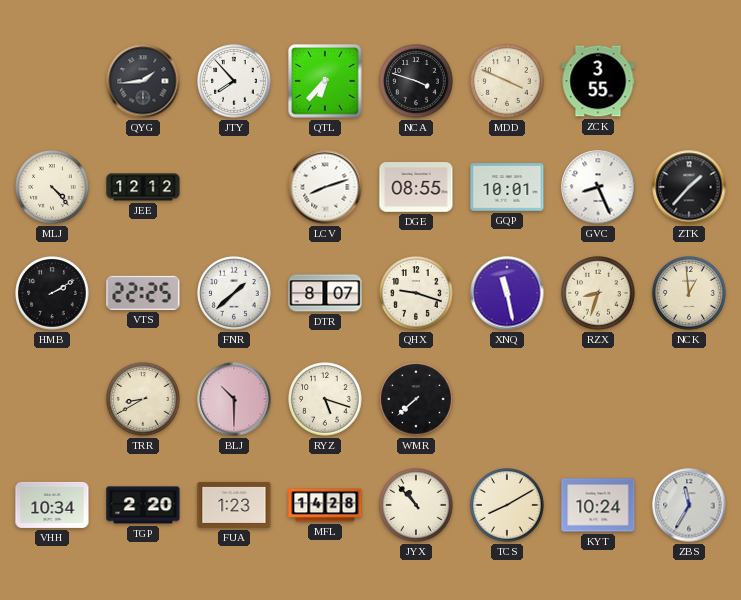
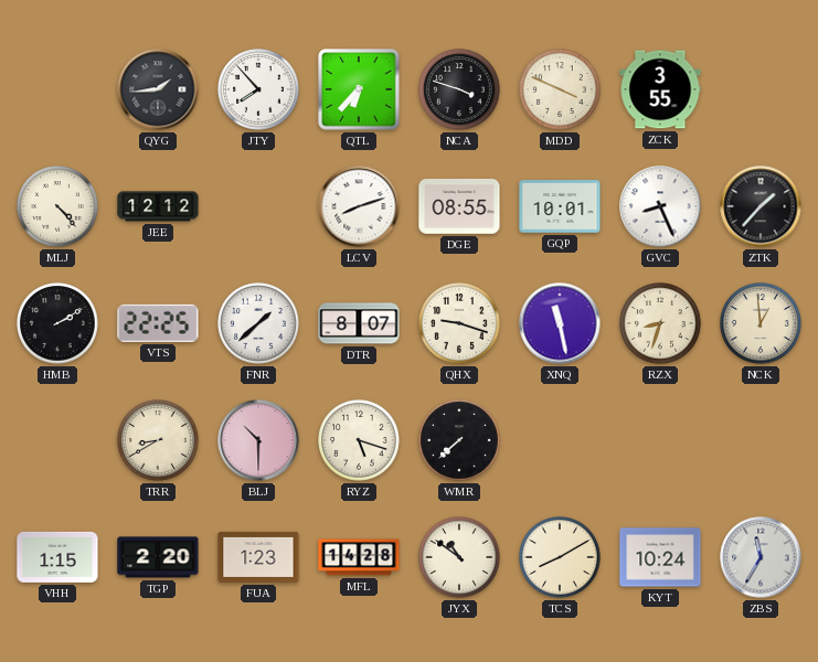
VHH: 10:34 -> 1:15
JYX: 10:53 -> 10:51
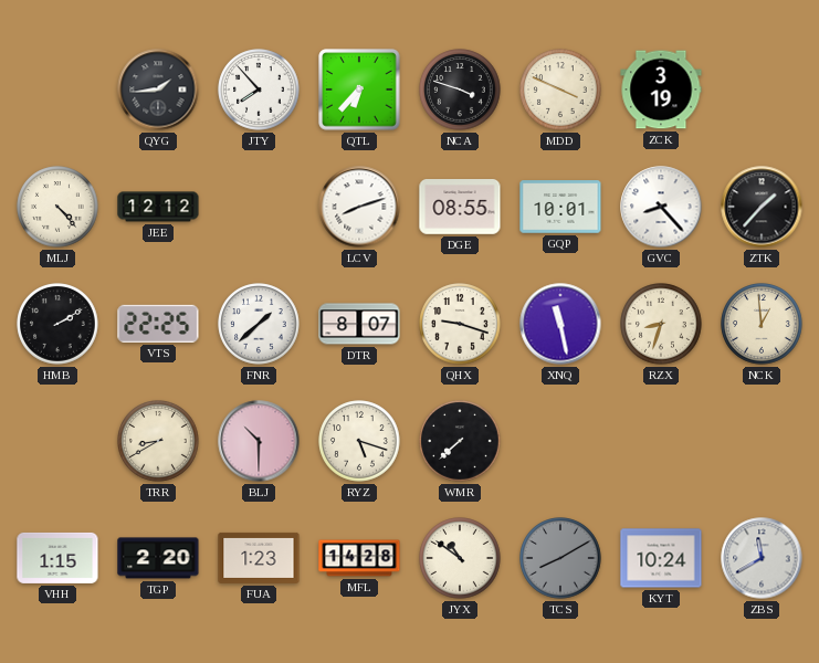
ZCK: 3:55 -> 3:19
GVC: 8:26 -> 8:23
TCS dial: cream -> grey
ZBS: 11:35 -> 11:40
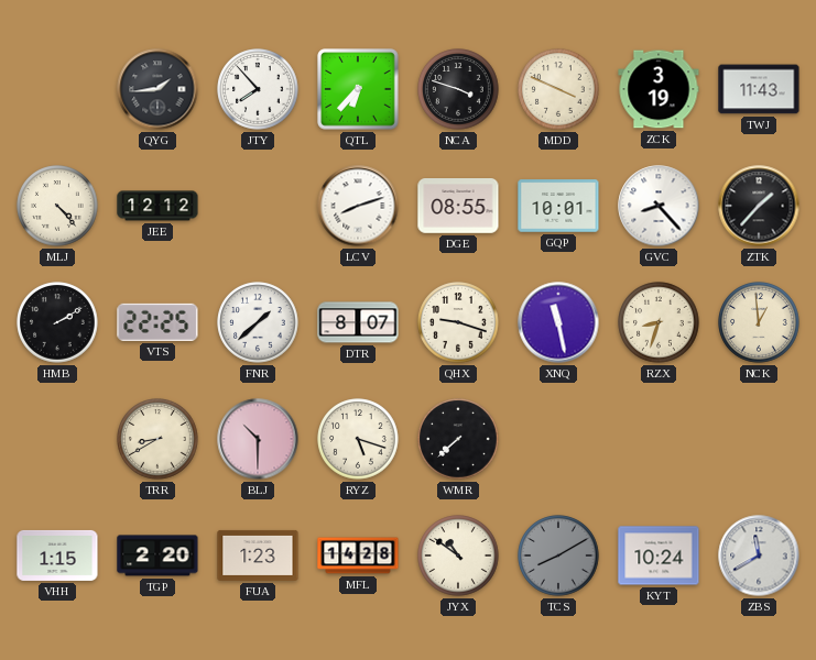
TWJ: none -> 11:43
